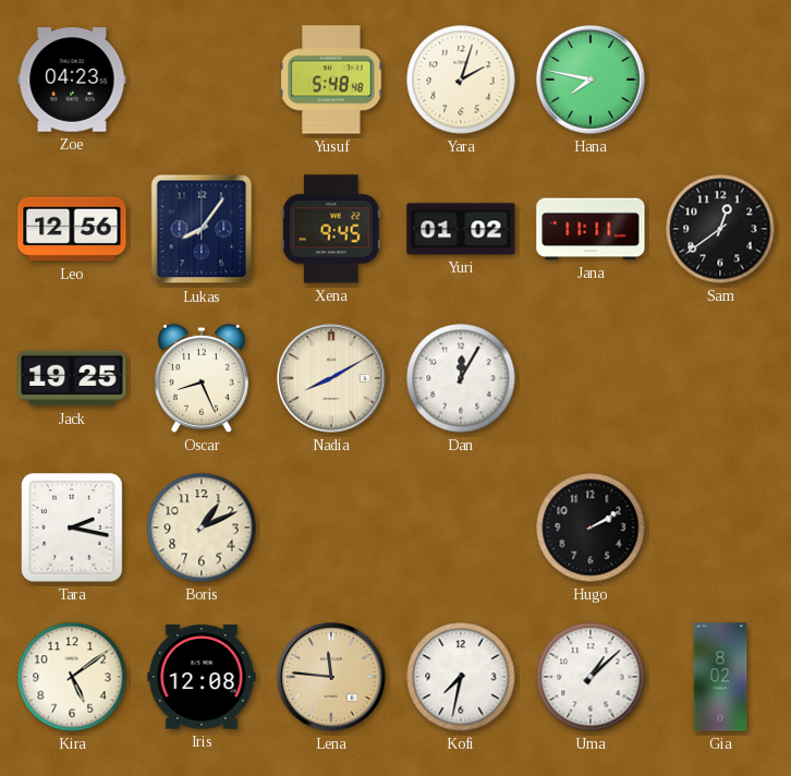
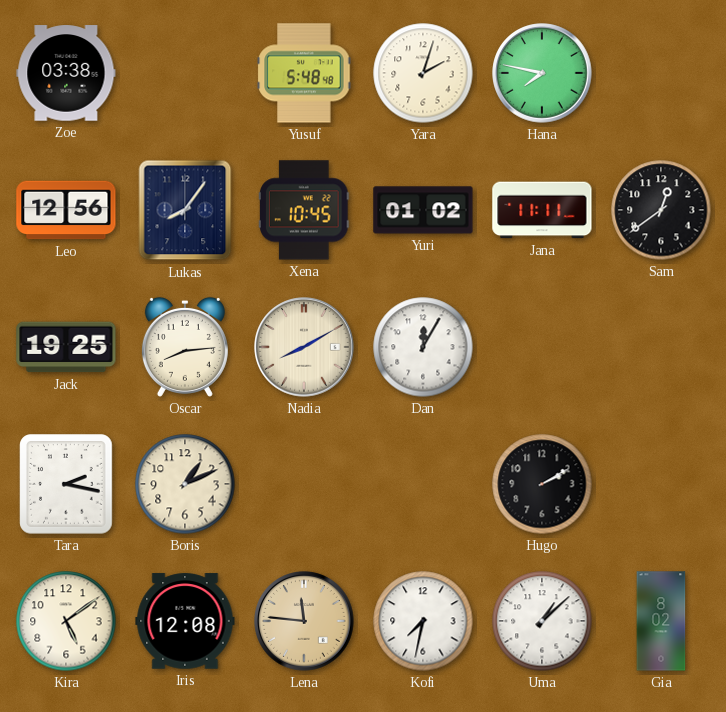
Zoe: 04:23 -> 03:38
Xena: 9:45 -> 10:45
Oscar: 8:26 -> 8:14
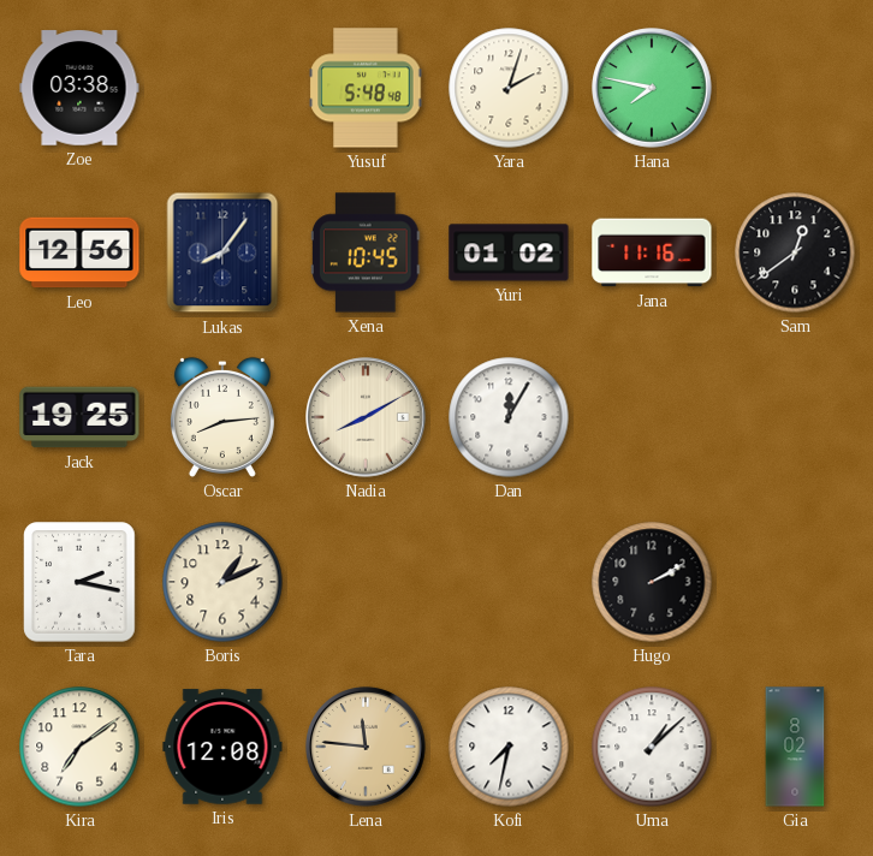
Jana: 11:11 -> 11:16
Kira: 5:09 -> 7:09
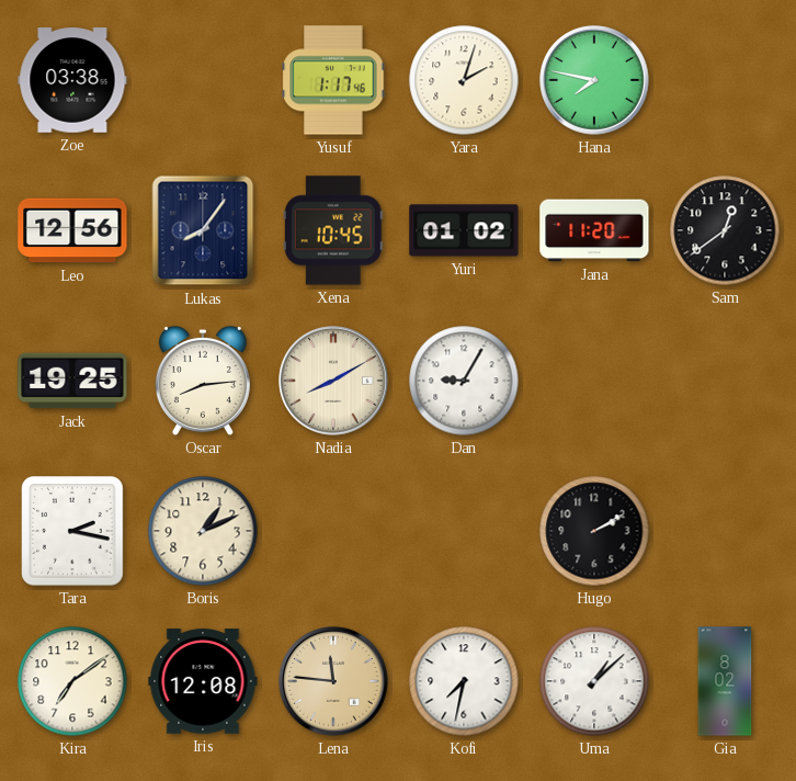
Yusuf: 5:48 -> 1:17
Jana: 11:16 -> 11:20
Dan: 12:05 -> 9:05
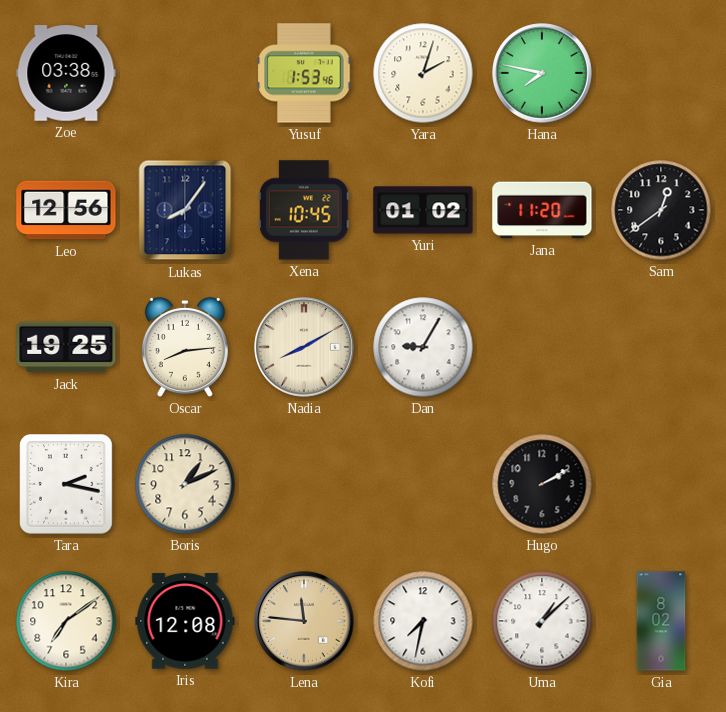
Yusuf: 1:17 -> 1:53
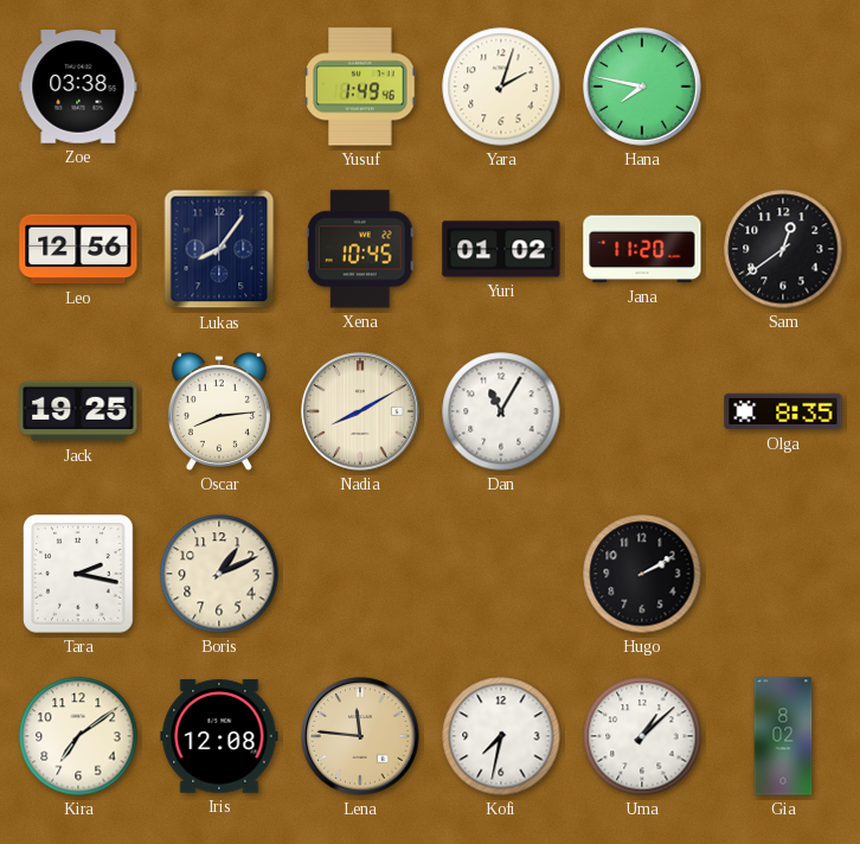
Yusuf: 1:53 -> 1:49
Dan: 9:05 -> 11:05
Olga: none -> 8:35
